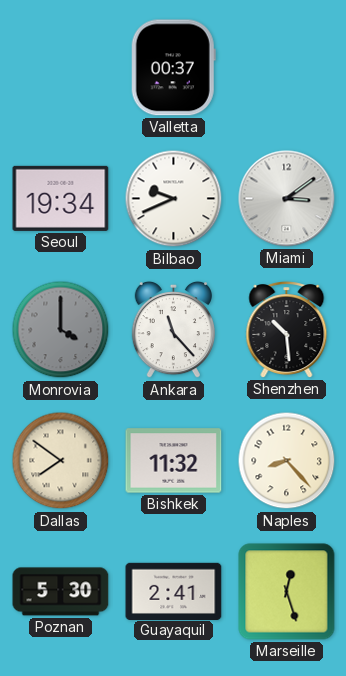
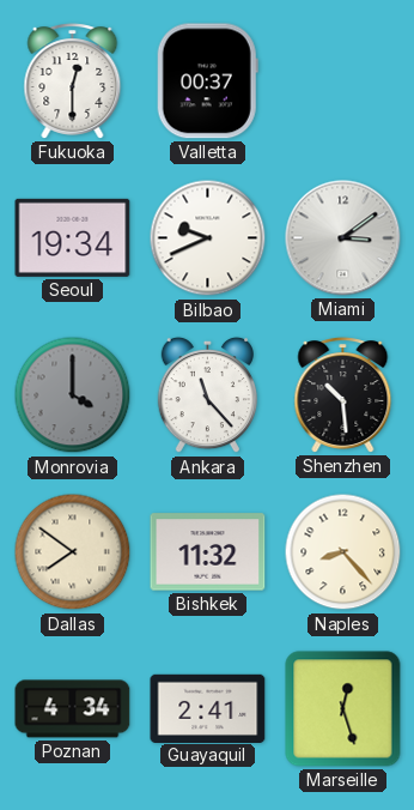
Fukuoka: none -> 12:30
Poznan: 5:30 -> 4:34
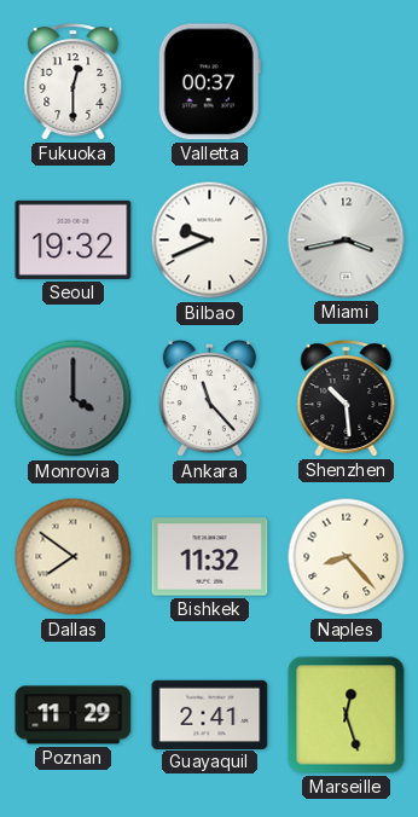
Seoul: 19:34 -> 19:32
Miami: 3:09 -> 3:43
Poznan: 4:34 -> 11:29
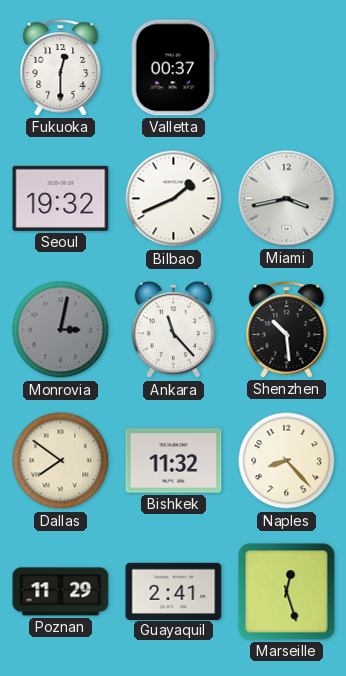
Bilbao: 9:41 -> 1:41
Monrovia: 4:00 -> 3:02
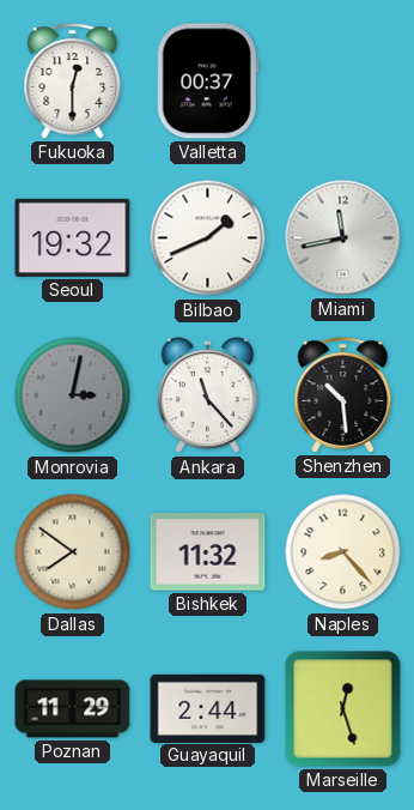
Miami: 3:43 -> 11:43
Guayaquil: 2:41 -> 2:44
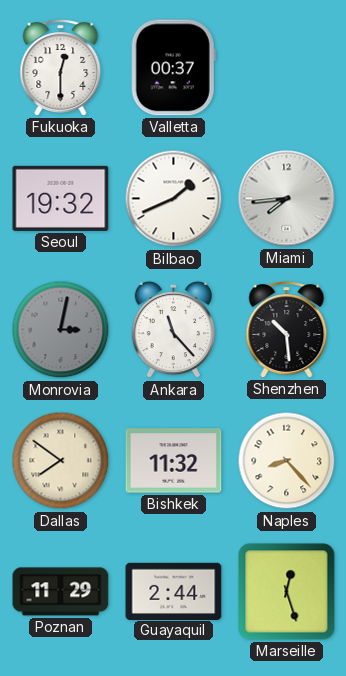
Miami: 11:43 -> 7:44
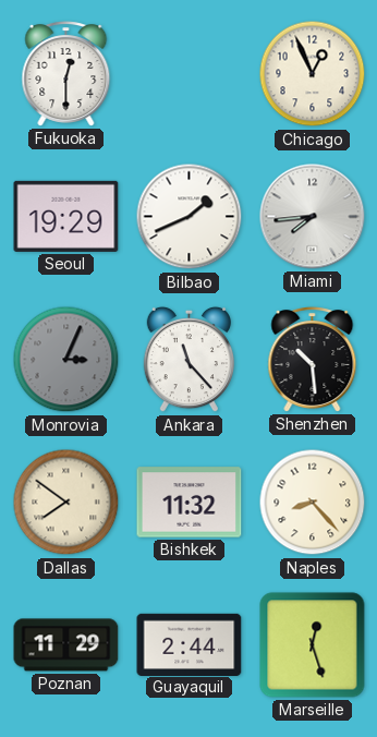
Valletta: 00:37 -> none
Chicago: none -> 12:56
Seoul: 19:32 -> 19:29
Monrovia: 3:02 -> 3:04
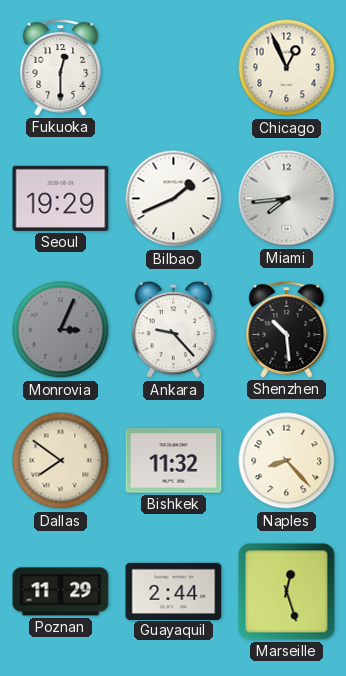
Ankara: 11:23 -> 9:23
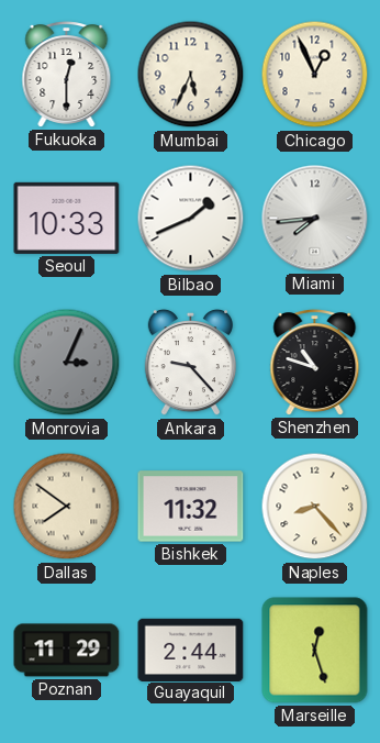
Mumbai: none -> 5:34
Seoul: 19:29 -> 10:33
Shenzhen: 10:29 -> 10:48
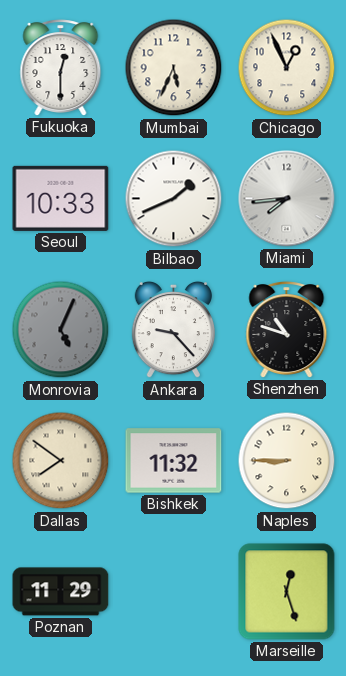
Monrovia: 3:04 -> 5:04
Naples: 8:23 -> 8:45
Guayaquil: 2:44 -> none
